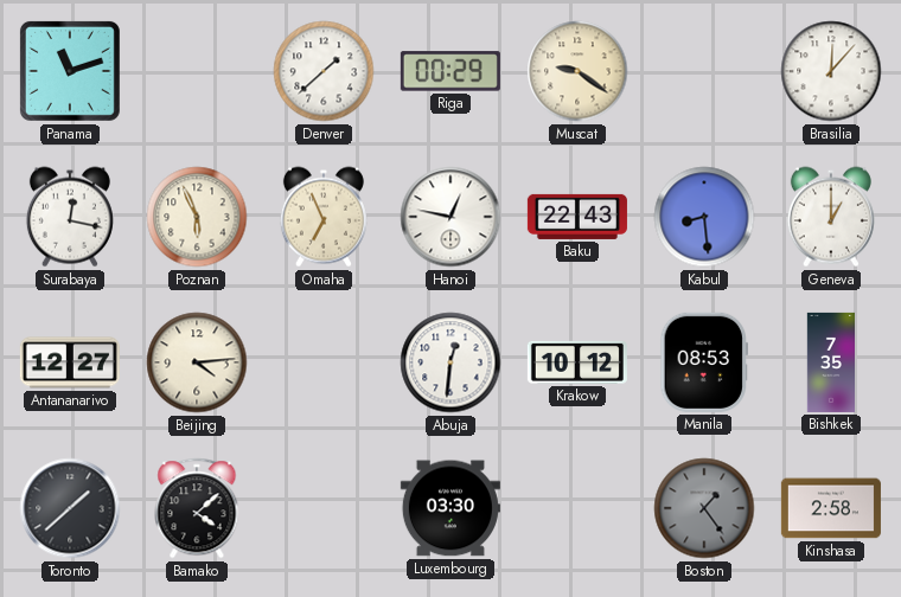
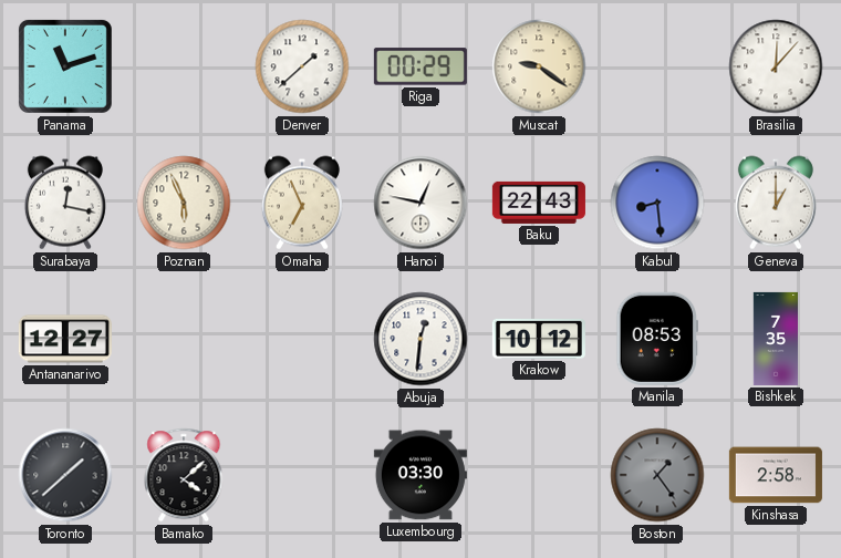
Beijing: 4:14 -> none
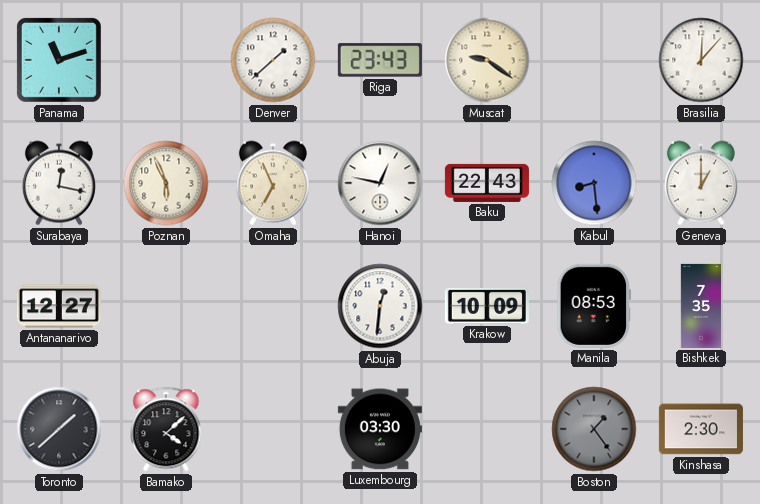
Riga: 00:29 -> 23:43
Krakow: 10:12 -> 10:09
Kinshasa: 2:58 -> 2:30
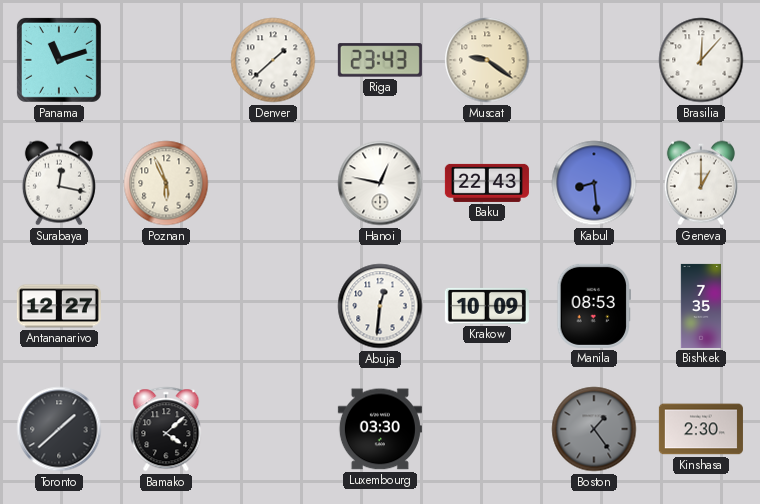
Omaha: 6:56 -> none
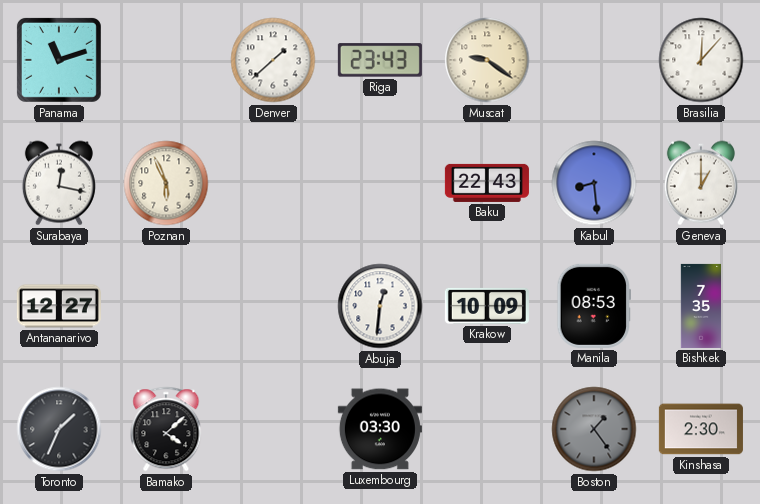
Hanoi: 12:47 -> none
Toronto: 1:38 -> 1:34
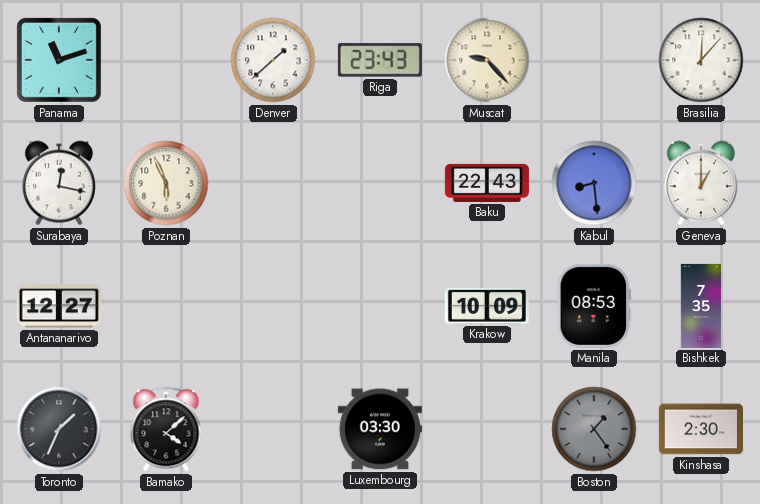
Muscat: 9:21 -> 9:23
Abuja: 12:31 -> none
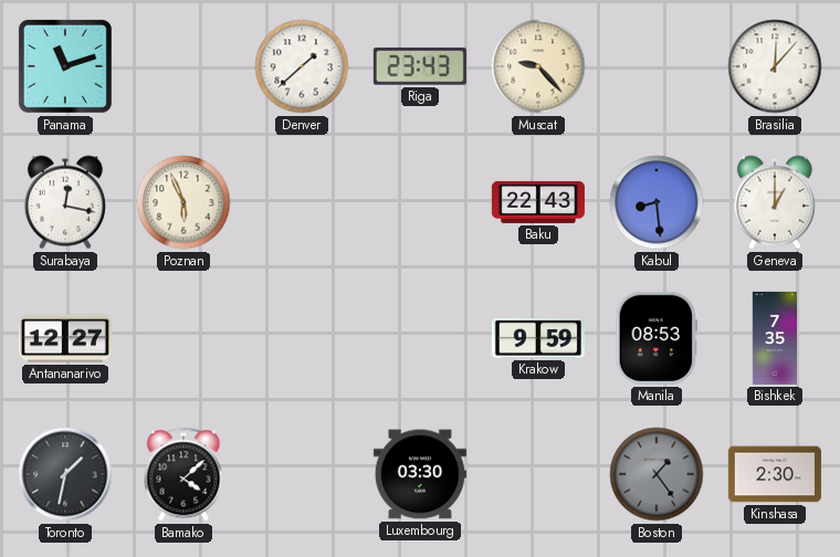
Krakow: 10:09 -> 9:59
Toronto: 1:34 -> 1:32
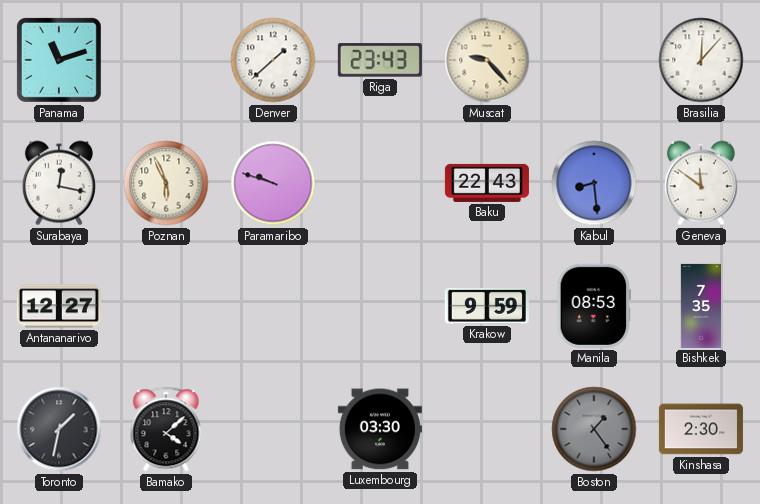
Paramaribo: none -> 9:48
Geneva: 1:00 -> 11:51
